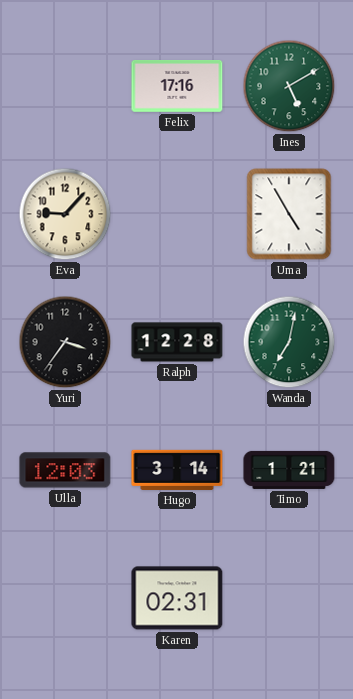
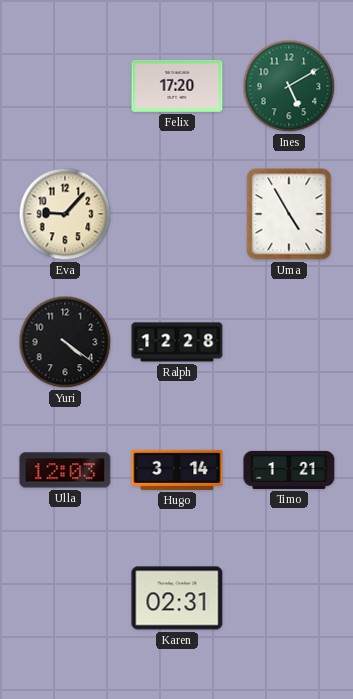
Felix: 17:16 -> 17:20
Yuri: 3:36 -> 4:21
Wanda: 7:02 -> none
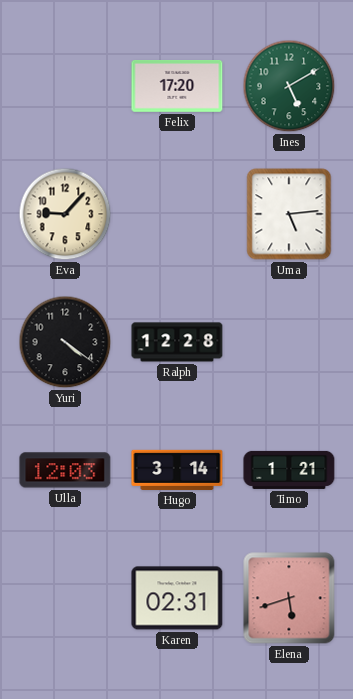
Uma: 4:55 -> 5:14
Elena: none -> 5:42
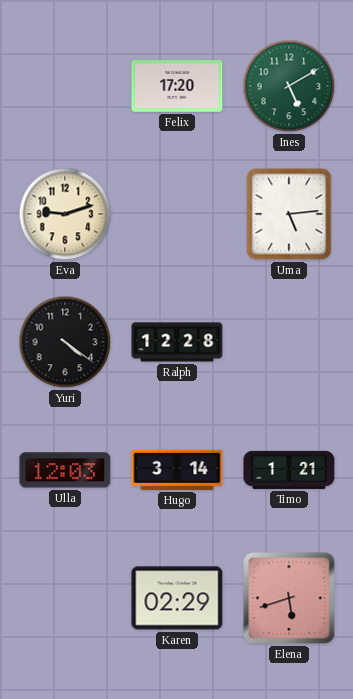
Eva: 9:07 -> 9:12
Karen: 02:31 -> 02:29
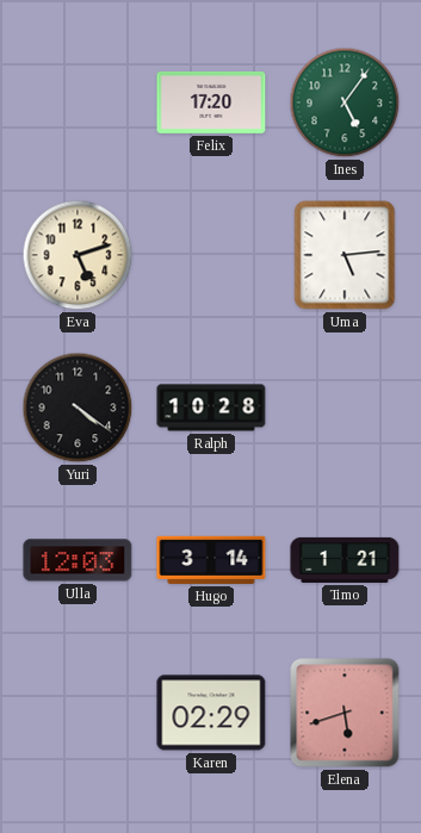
Ines: 5:10 -> 5:06
Eva: 9:12 -> 5:12
Ralph: 12:28 -> 10:28
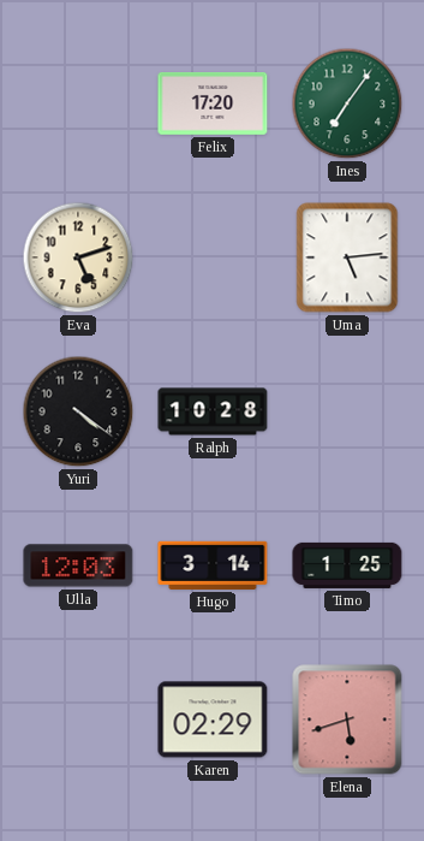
Ines: 5:06 -> 7:06
Timo: 1:21 -> 1:25
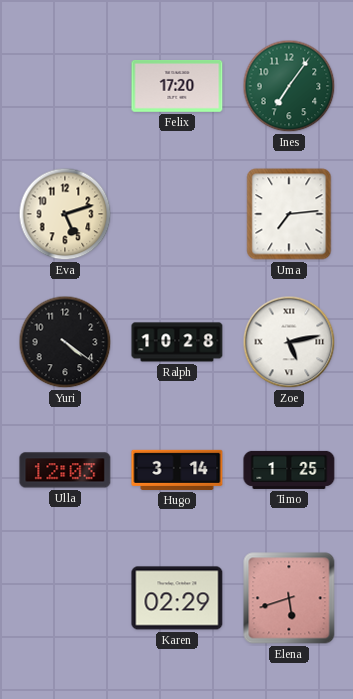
Uma: 5:14 -> 7:14
Zoe: none -> 5:13
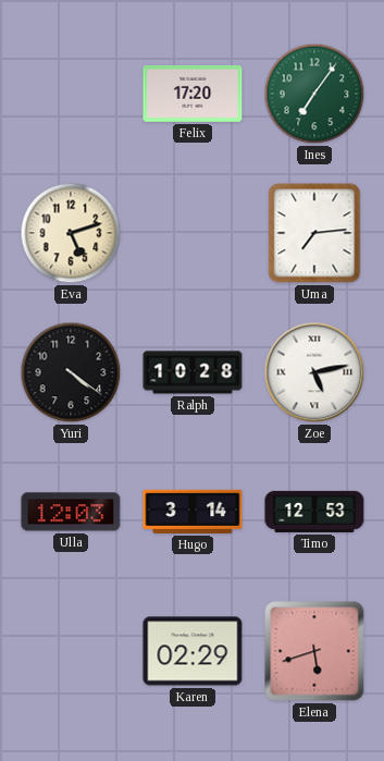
Timo: 1:25 -> 12:53
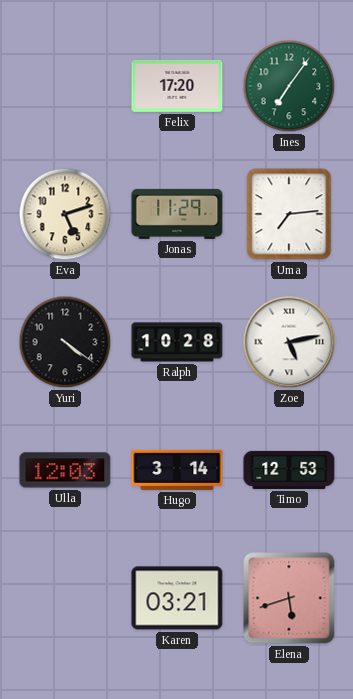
Jonas: none -> 11:29
Karen: 02:29 -> 03:21
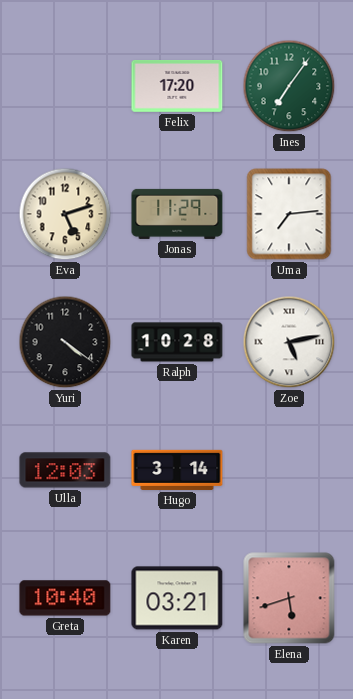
Timo: 12:53 -> none
Greta: none -> 10:40
